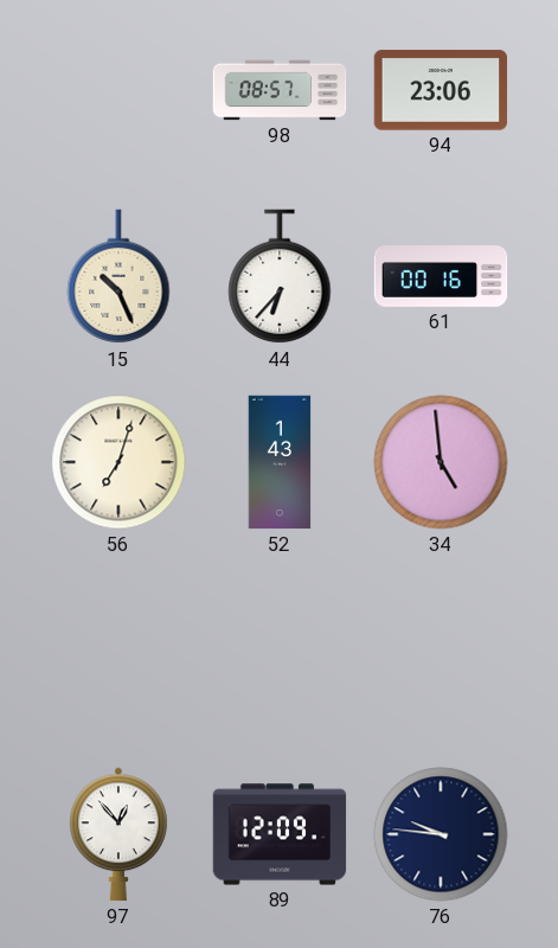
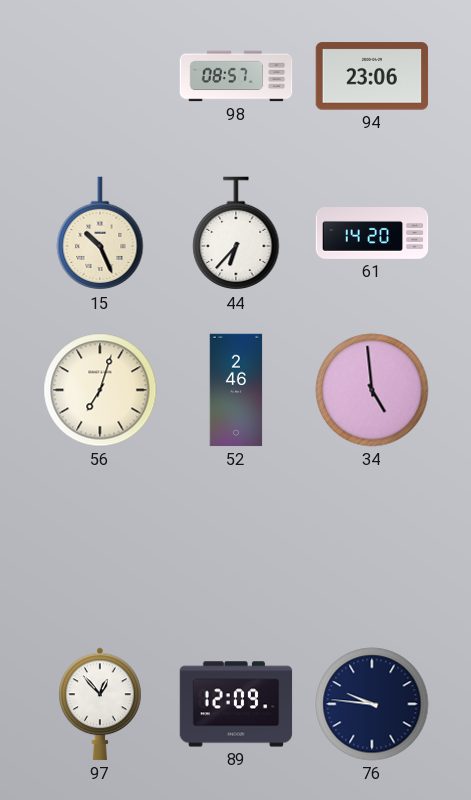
61: 00:16 -> 14:20
52: 1:43 -> 2:46
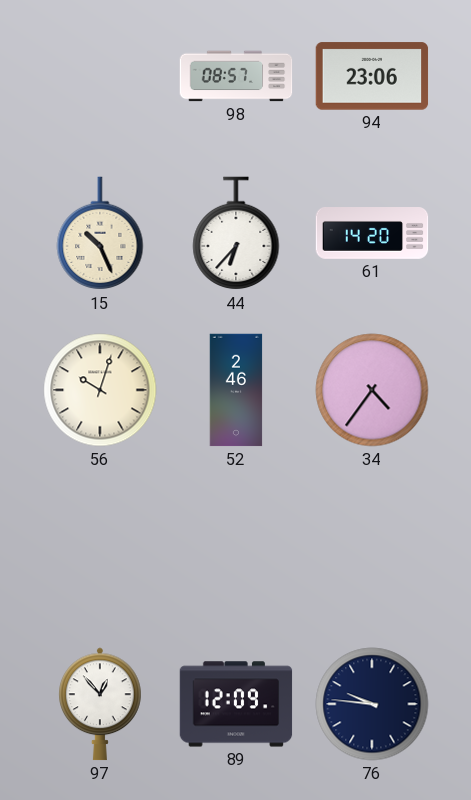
56: 7:03 -> 10:03
34: 4:59 -> 4:36
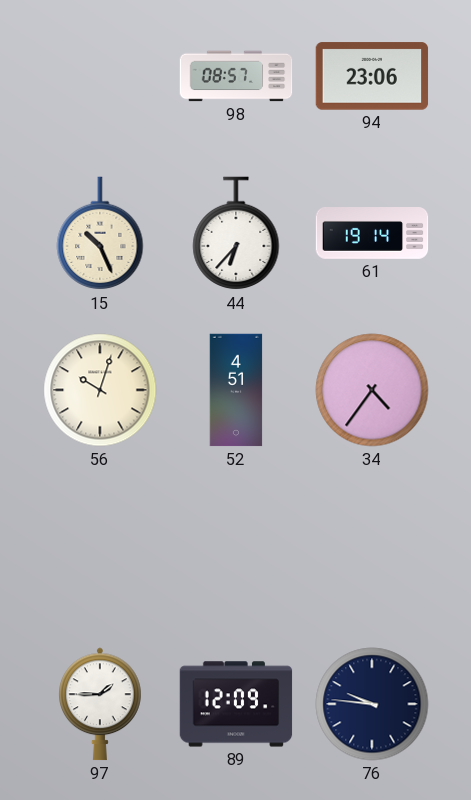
61: 14:20 -> 19:14
52: 2:46 -> 4:51
97: 12:53 -> 1:45
